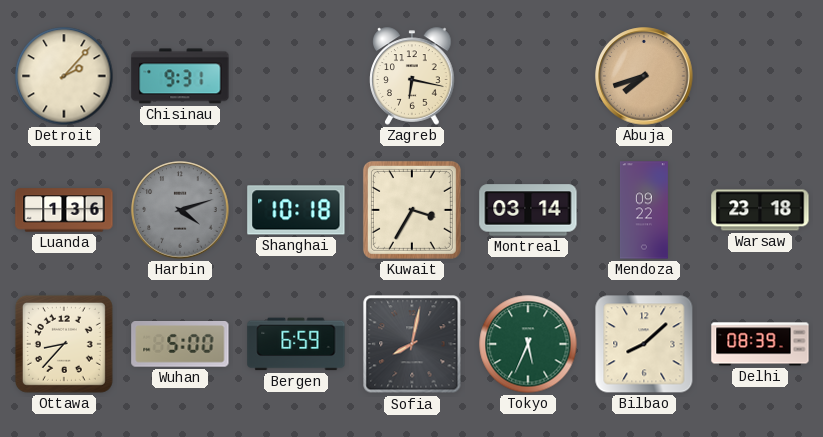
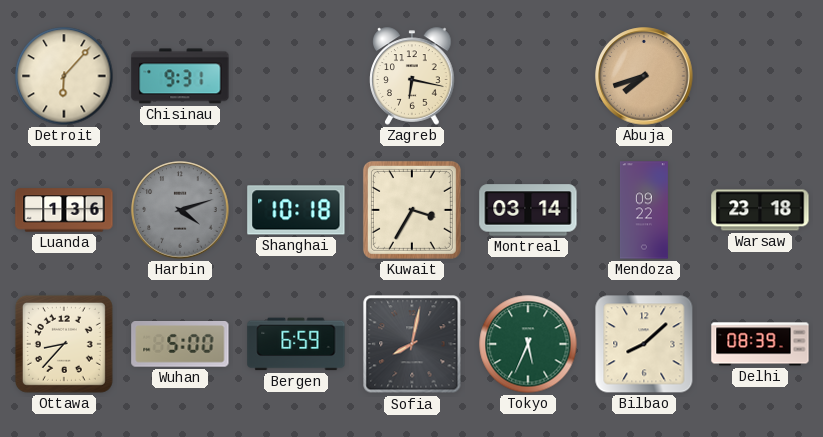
Detroit: 2:07 -> 6:07
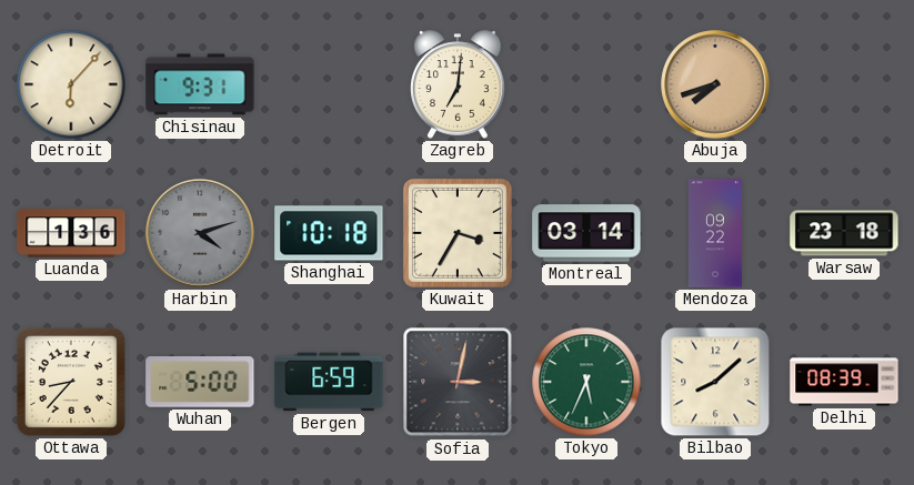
Zagreb: 6:17 -> 7:01
Sofia: 8:02 -> 3:02
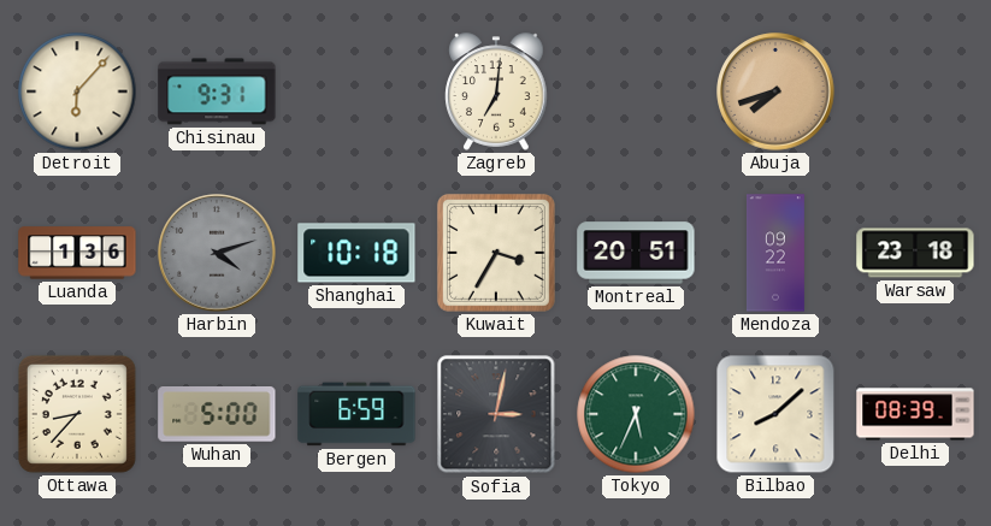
Montreal: 03:14 -> 20:51
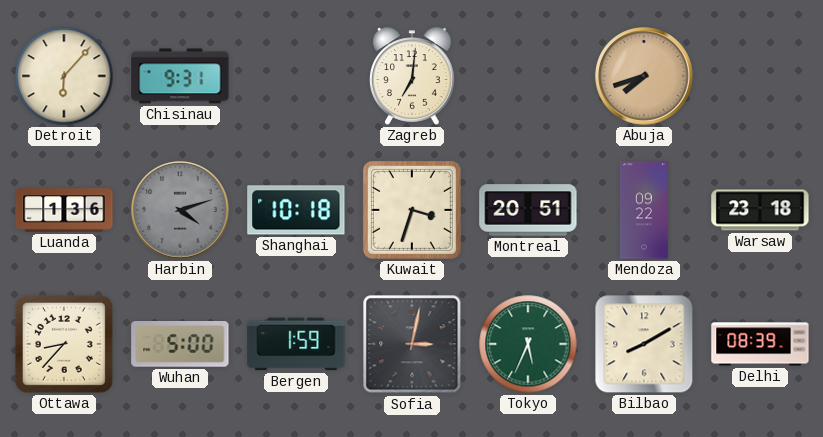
Kuwait: 3:35 -> 3:33
Bergen: 6:59 -> 1:59
Bilbao: 8:08 -> 8:10
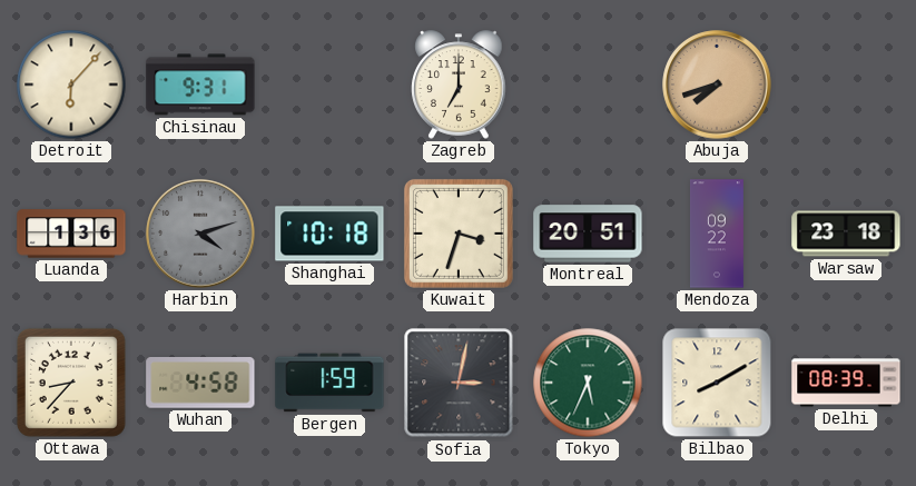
Zagreb: 7:01 -> 7:00
Wuhan: 5:00 -> 4:58
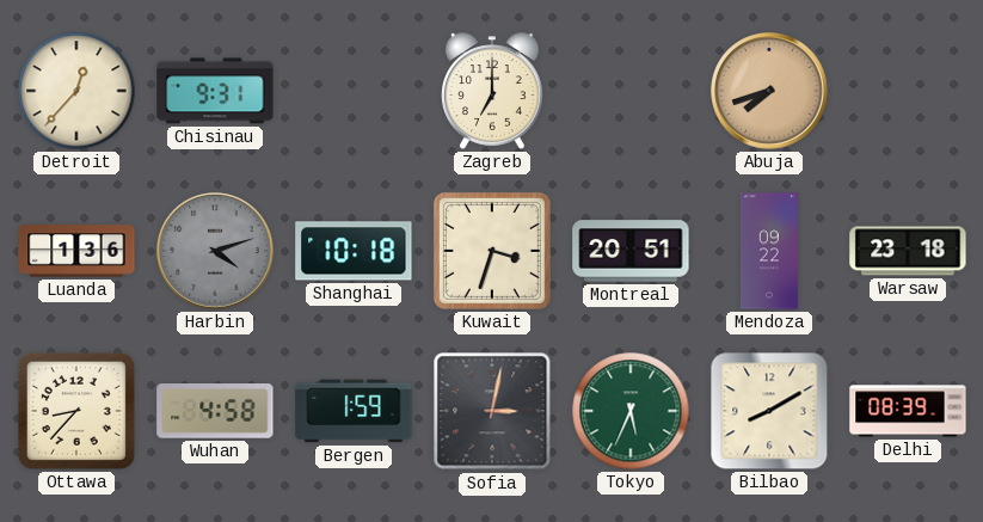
Detroit: 6:07 -> 12:37
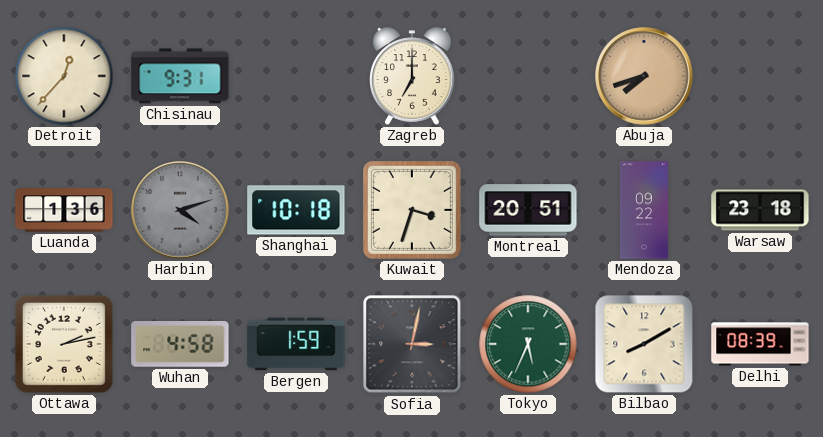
Ottawa: 8:37 -> 2:13
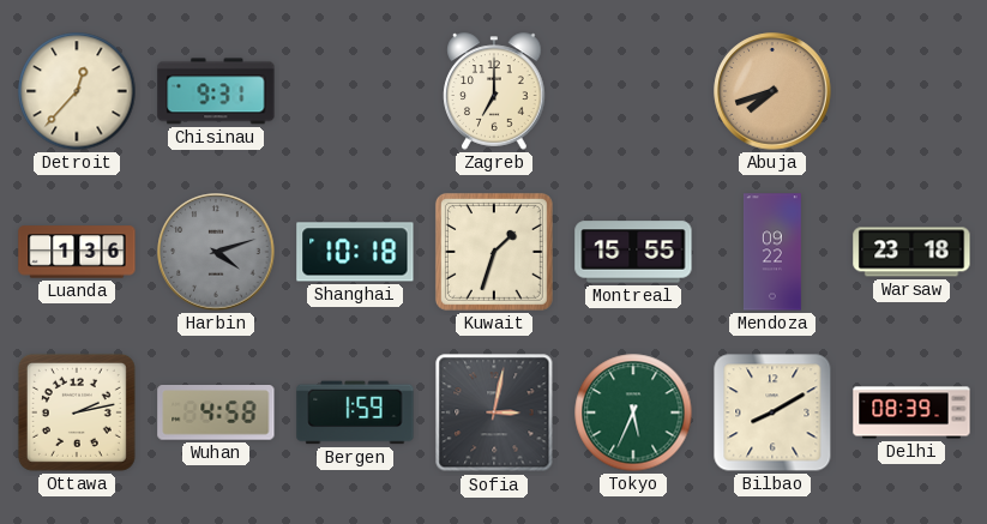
Kuwait: 3:33 -> 1:33
Montreal: 20:51 -> 15:55
